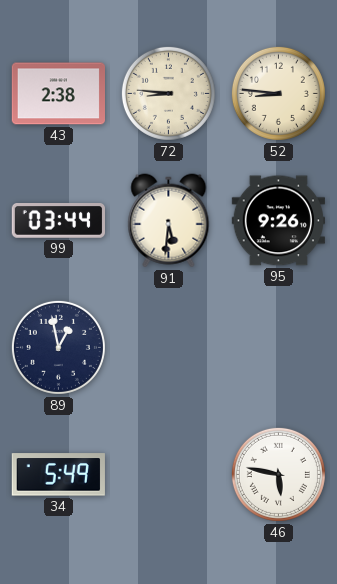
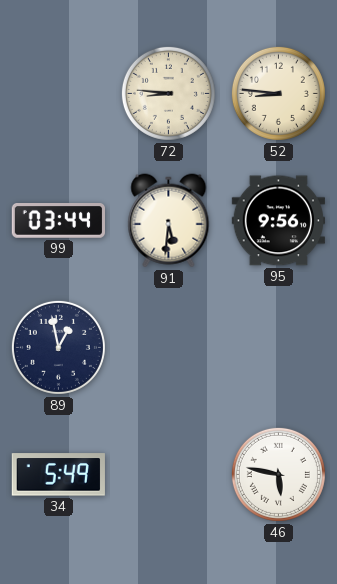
43: 2:38 -> none
95: 9:26 -> 9:56
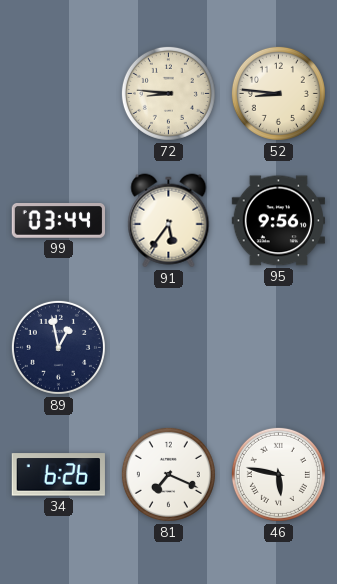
91: 5:31 -> 5:36
34: 5:49 -> 6:26
81: none -> 7:19
